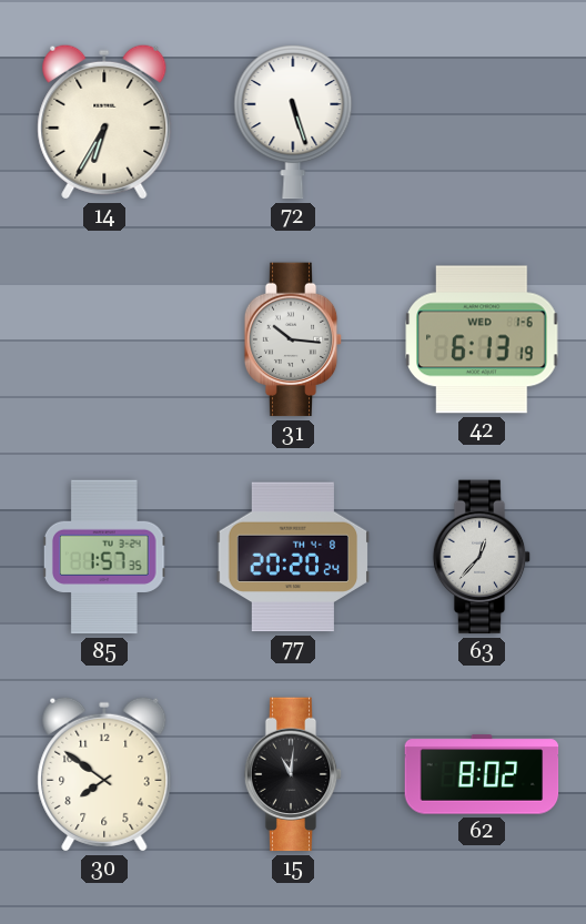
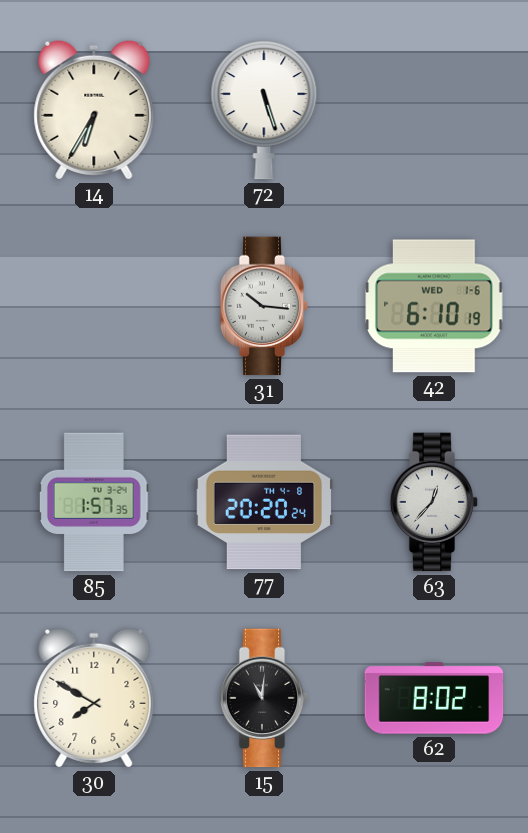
42: 6:13 -> 6:10
30: 7:51 -> 7:50
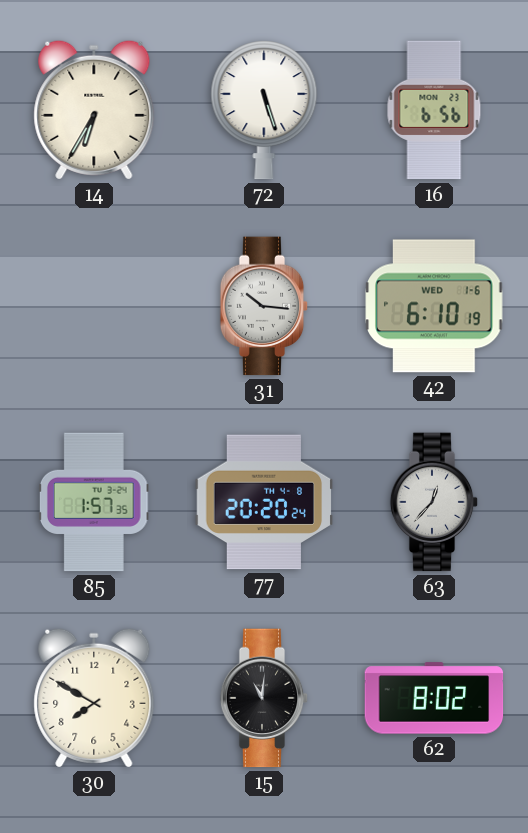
16: none -> 6:56
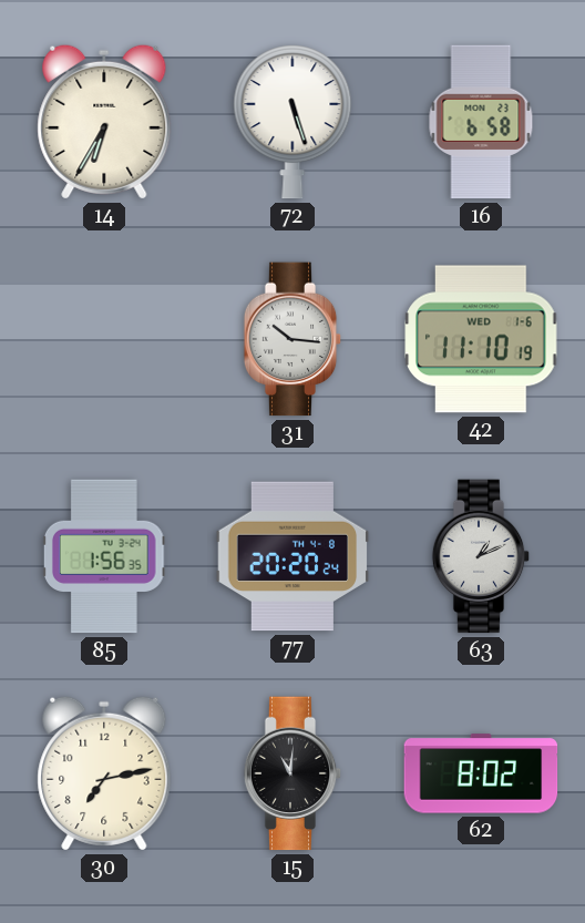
16: 6:56 -> 6:58
42: 6:10 -> 11:10
85: 1:57 -> 1:56
63: 12:37 -> 1:11
30: 7:50 -> 7:13
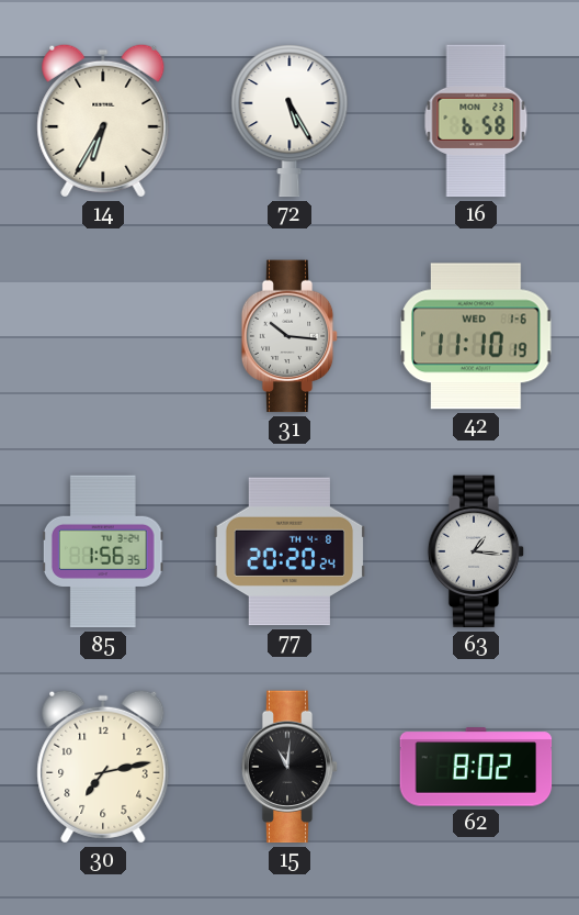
72: 5:27 -> 5:25
63: 1:11 -> 1:16
